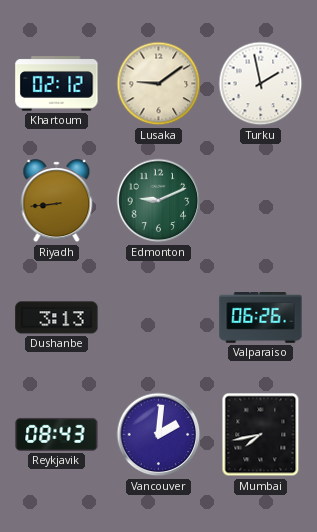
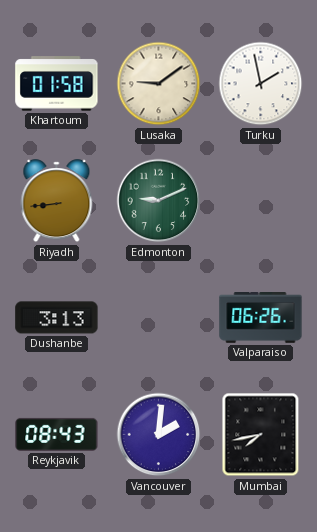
Khartoum: 02:12 -> 01:58
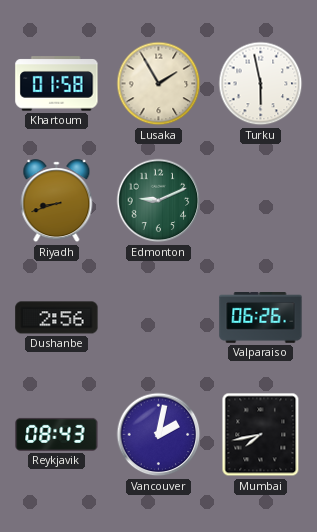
Lusaka: 9:09 -> 1:55
Turku: 1:58 -> 5:58
Riyadh: 8:44 -> 8:42
Dushanbe: 3:13 -> 2:56
Vancouver: 2:01 -> 2:02
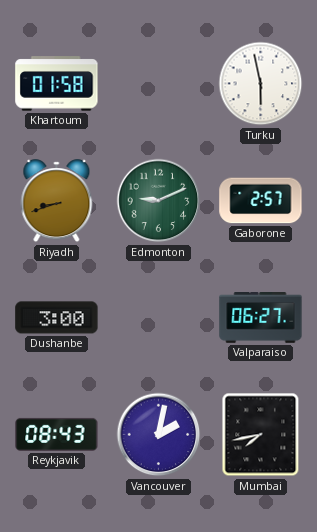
Lusaka: 1:55 -> none
Gaborone: none -> 2:57
Dushanbe: 2:56 -> 3:00
Valparaiso: 06:26 -> 06:27
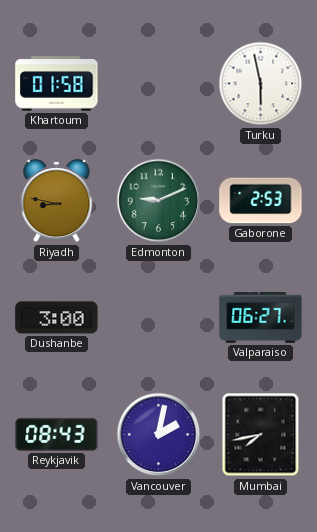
Riyadh: 8:42 -> 8:47
Gaborone: 2:57 -> 2:53
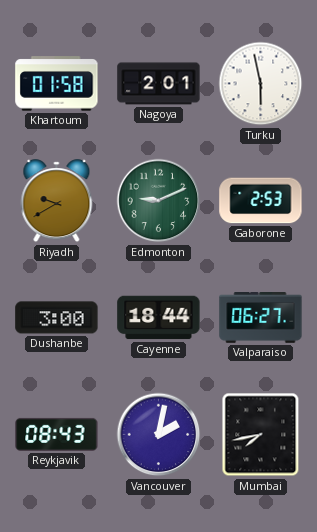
Nagoya: none -> 2:01
Riyadh: 8:47 -> 9:40
Cayenne: none -> 18:44
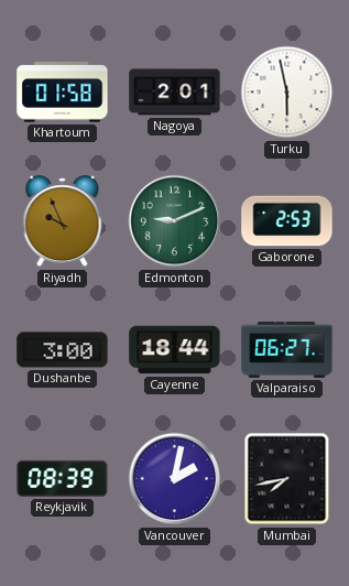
Riyadh: 9:40 -> 9:56
Reykjavik: 08:43 -> 08:39
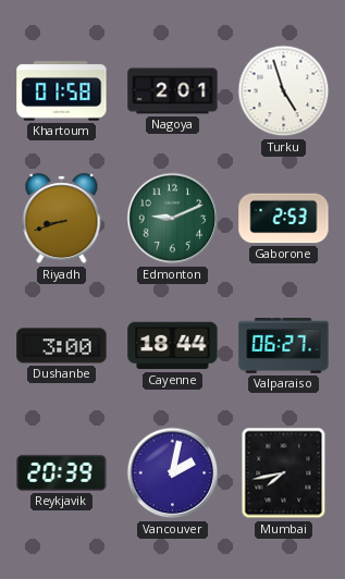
Turku: 5:58 -> 4:57
Riyadh: 9:56 -> 8:42
Reykjavik: 08:39 -> 20:39
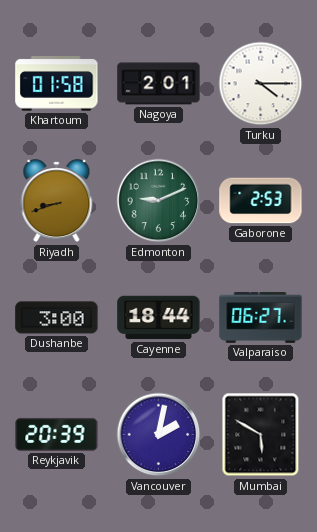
Turku: 4:57 -> 4:15
Mumbai: 7:43 -> 5:50
